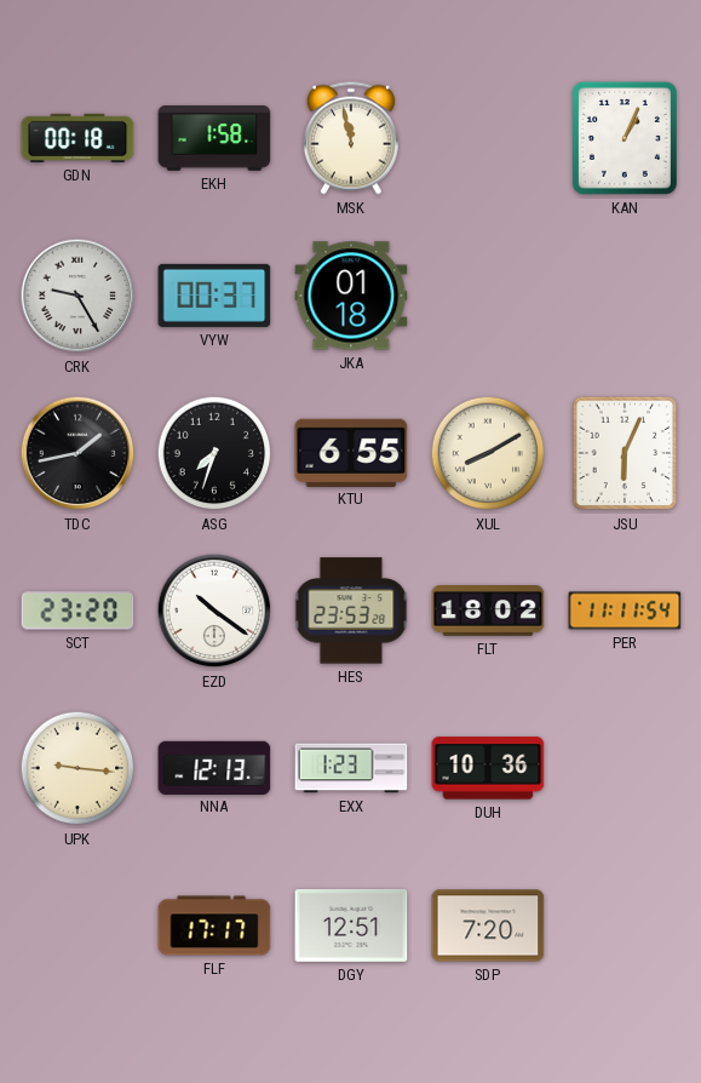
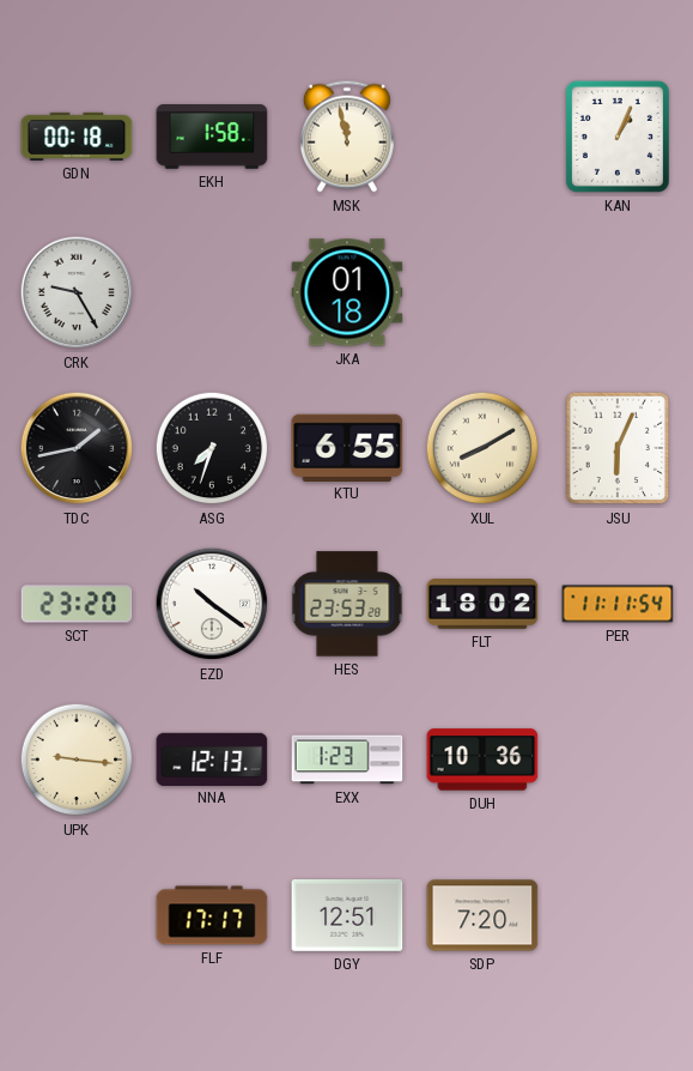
VYW: 00:37 -> none
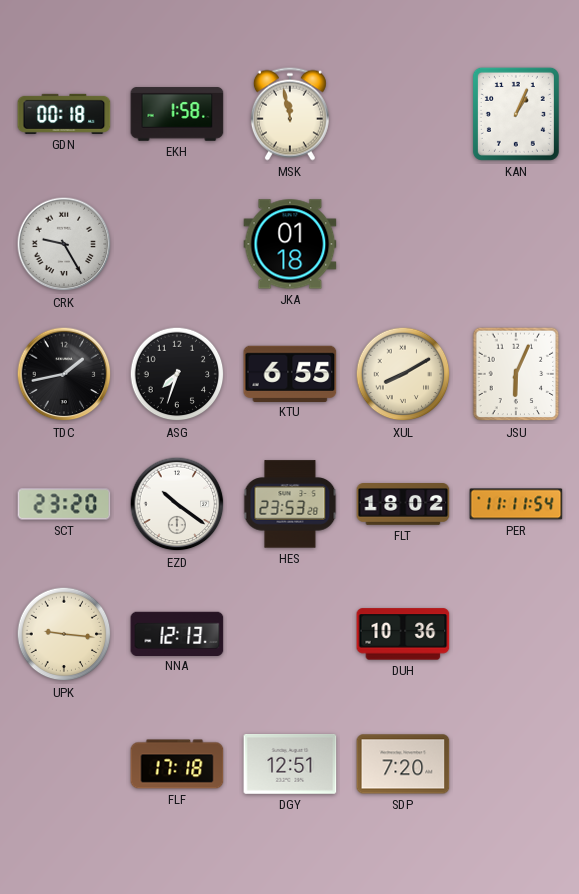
EXX: 1:23 -> none
FLF: 17:17 -> 17:18
